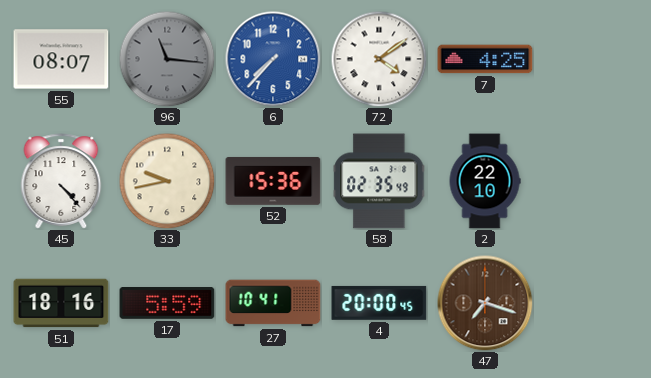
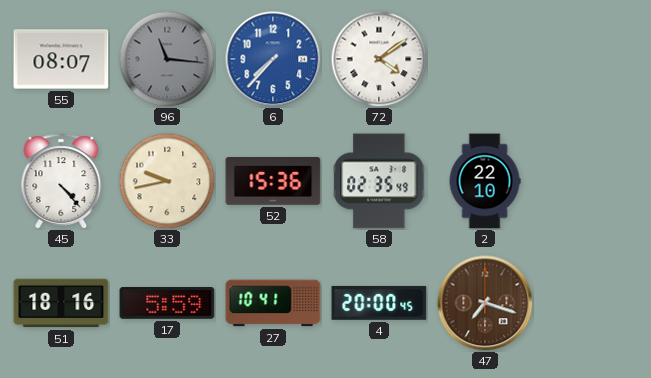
7: 4:25 -> none
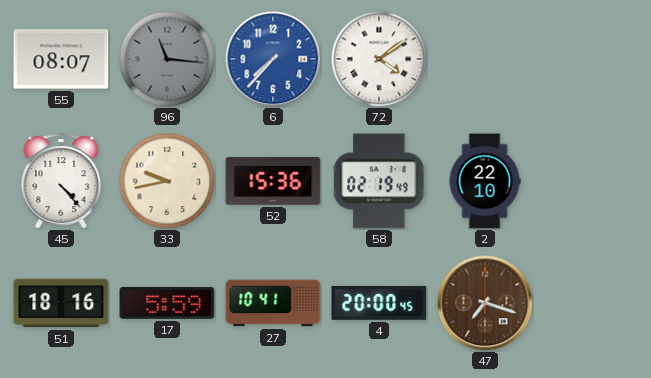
58: 02:35 -> 02:19
